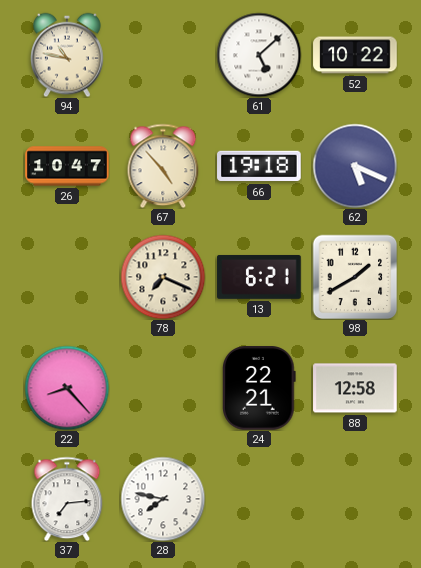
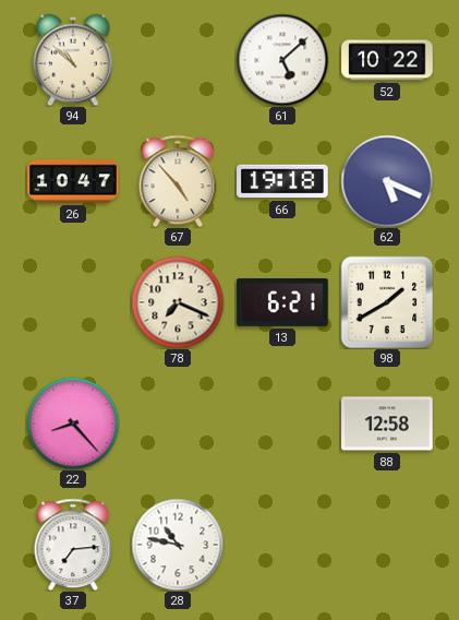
94: 10:47 -> 10:52
24: 22:21 -> none
28: 7:47 -> 10:47
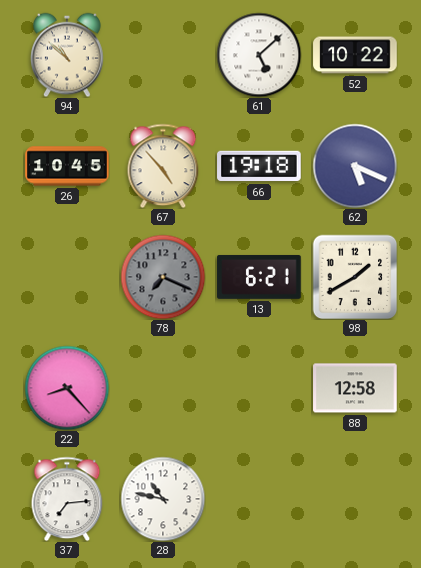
26: 10:47 -> 10:45
78 dial: cream -> grey
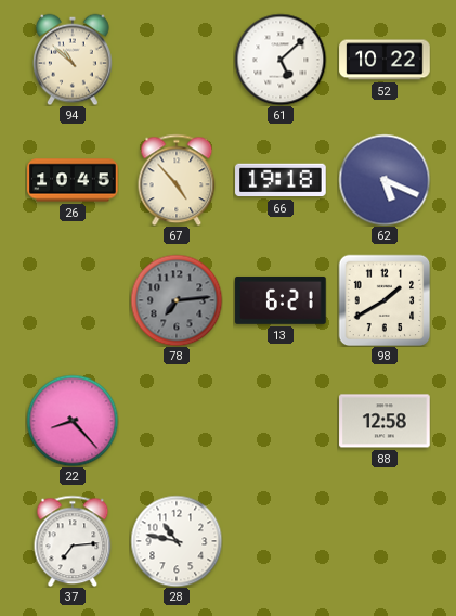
78: 7:19 -> 7:14
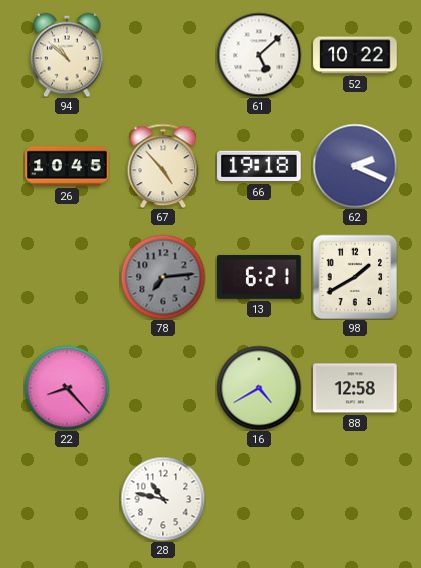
62: 5:19 -> 2:19
16: none -> 4:40
37: 7:14 -> none
